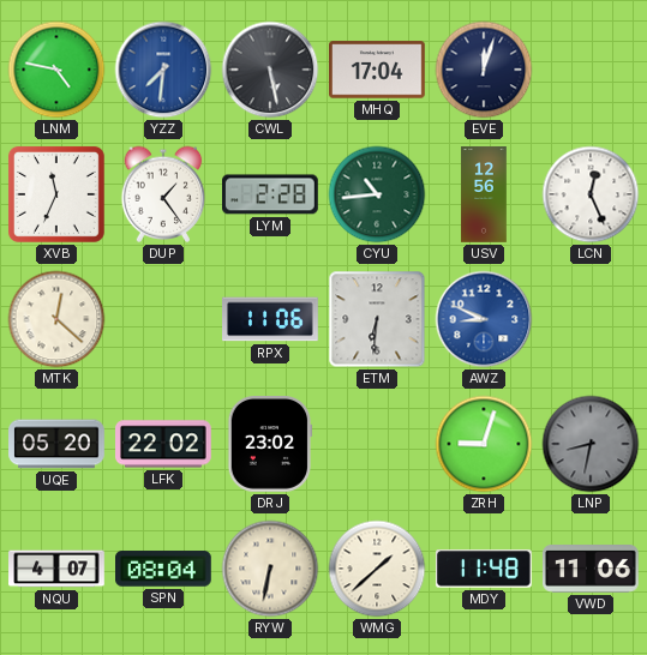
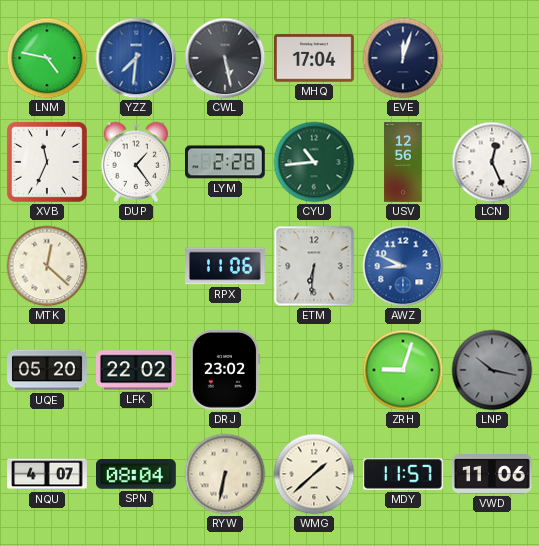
LNP: 8:32 -> 10:17
MDY: 11:48 -> 11:57
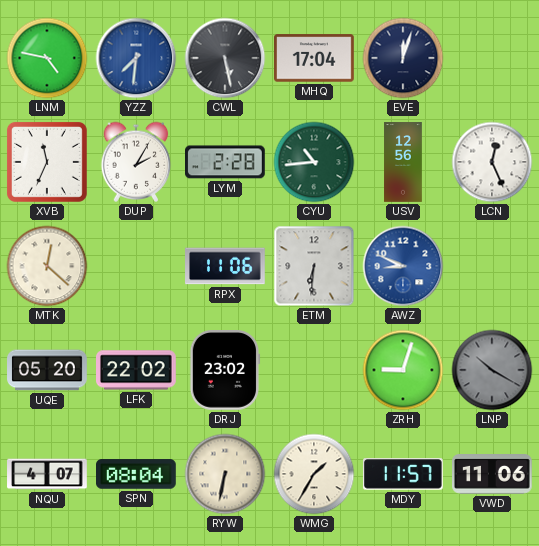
DUP: 1:24 -> 2:05
LNP: 10:17 -> 10:20
WMG: 1:38 -> 1:35
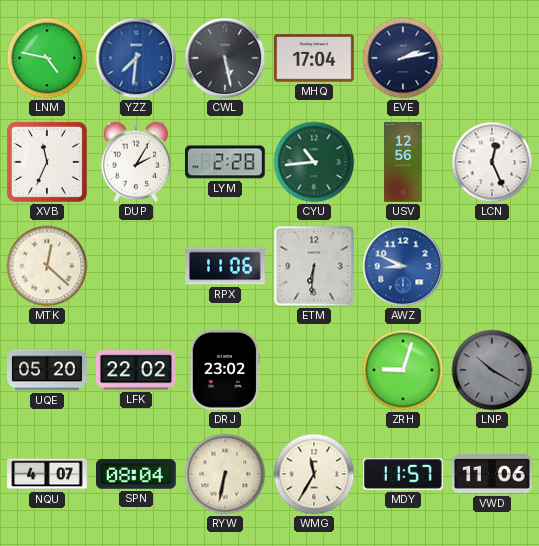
EVE: 12:03 -> 2:13
WMG: 1:35 -> 11:35
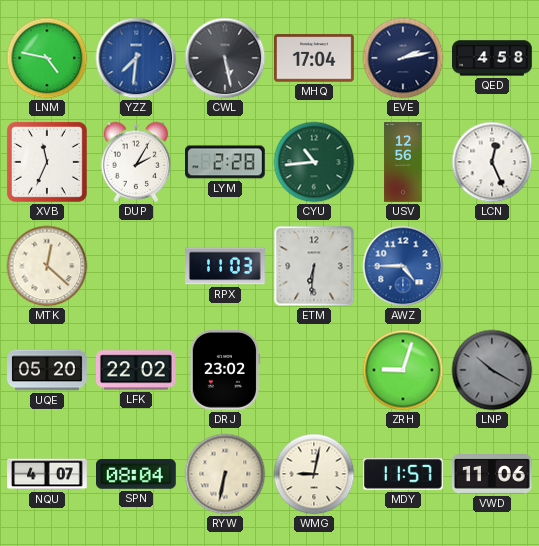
QED: none -> 4:58
RPX: 11:06 -> 11:03
AWZ: 8:49 -> 4:45
WMG: 11:35 -> 9:02
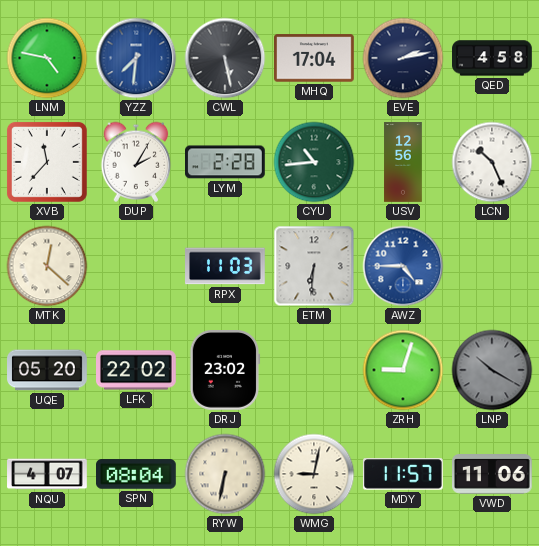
XVB: 11:34 -> 11:37
LCN: 12:26 -> 10:26
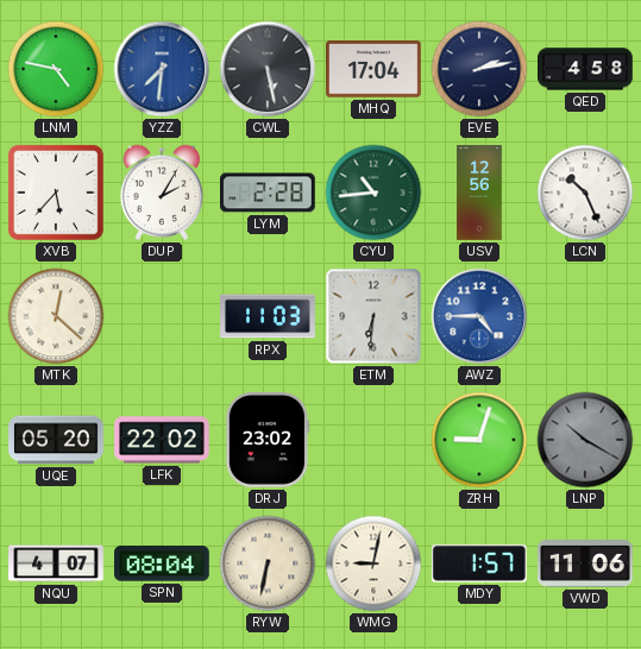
XVB: 11:37 -> 5:37
MDY: 11:57 -> 1:57
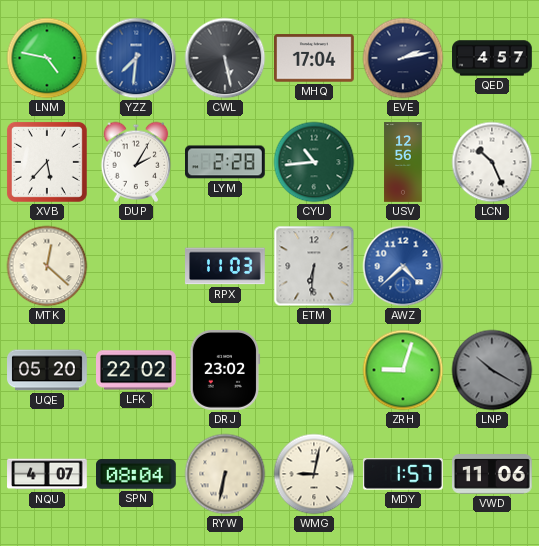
QED: 4:58 -> 4:57
AWZ: 4:45 -> 4:38
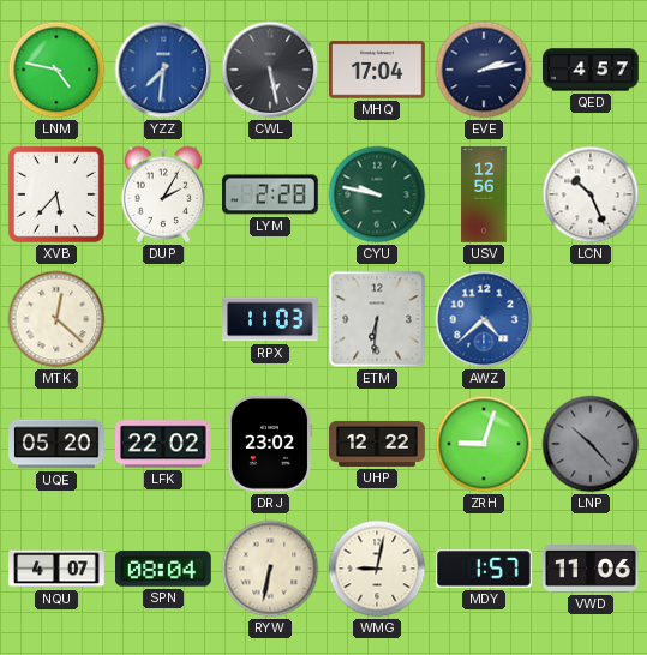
CYU: 10:44 -> 9:47
UHP: none -> 12:22
LNP: 10:20 -> 10:23
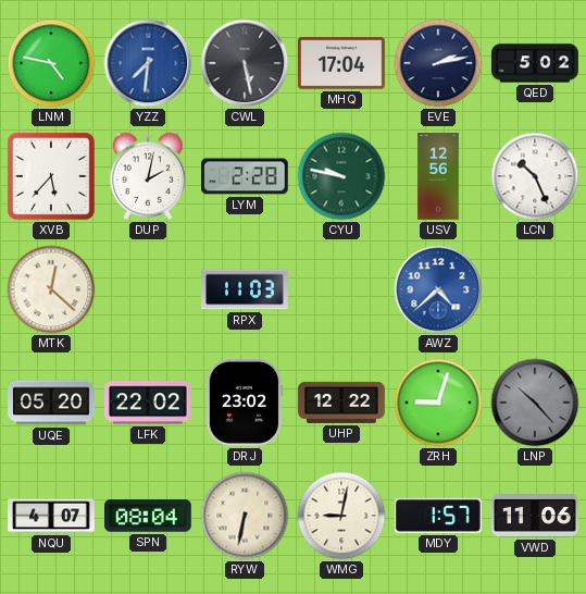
QED: 4:57 -> 5:02
DUP: 2:05 -> 2:02
ETM: 6:31 -> none
